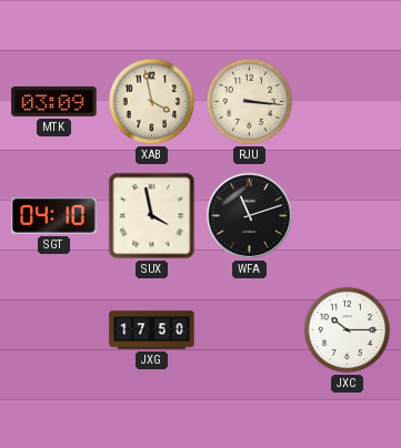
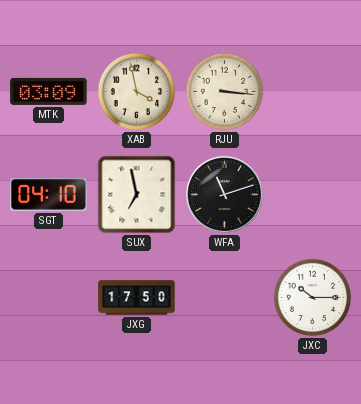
SUX: 3:58 -> 6:58
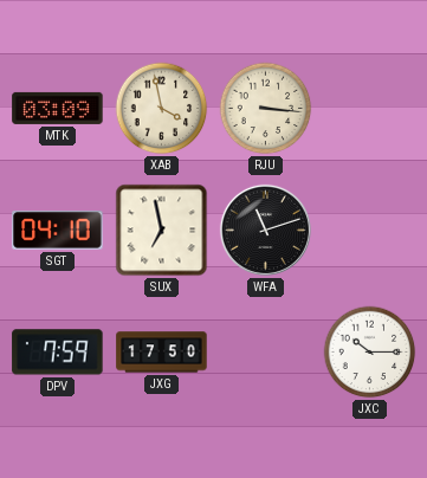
DPV: none -> 7:59
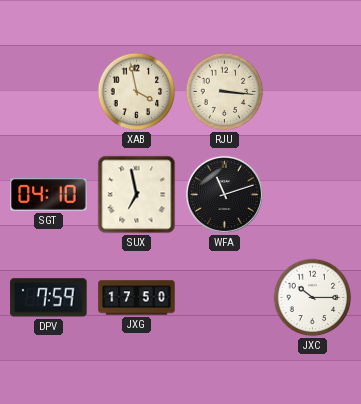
MTK: 03:09 -> none
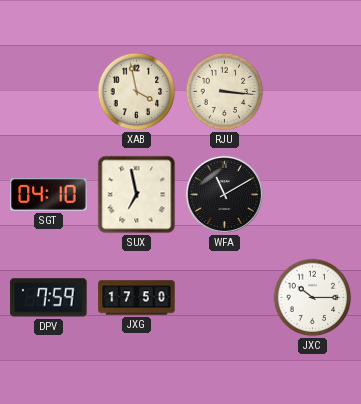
WFA: 11:12 -> 11:10
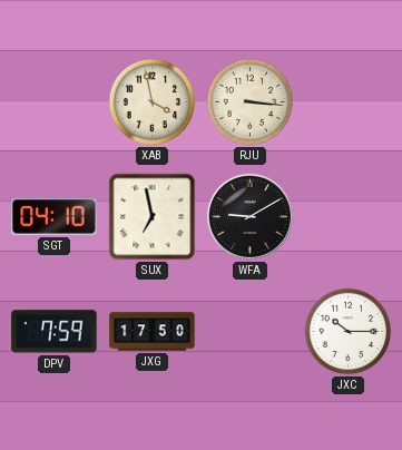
WFA: 11:10 -> 9:10
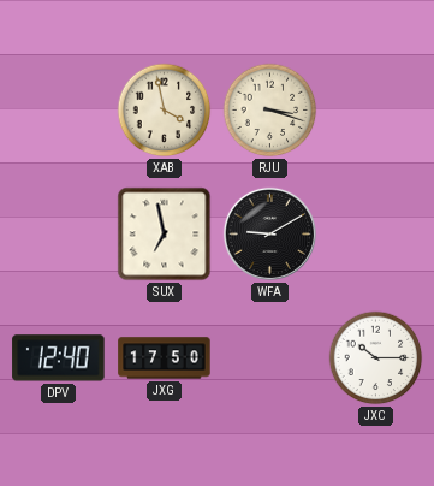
RJU: 3:16 -> 3:18
SGT: 04:10 -> none
DPV: 7:59 -> 12:40
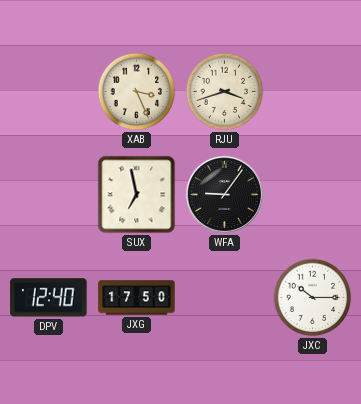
XAB: 3:58 -> 3:26
RJU: 3:18 -> 3:42
WFA: 9:10 -> 9:06
